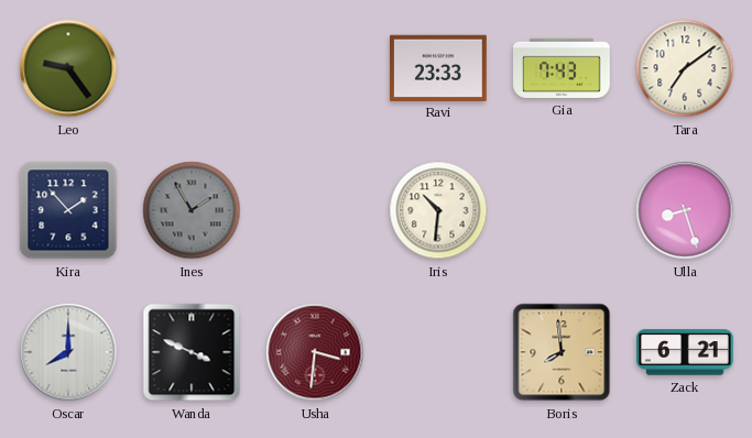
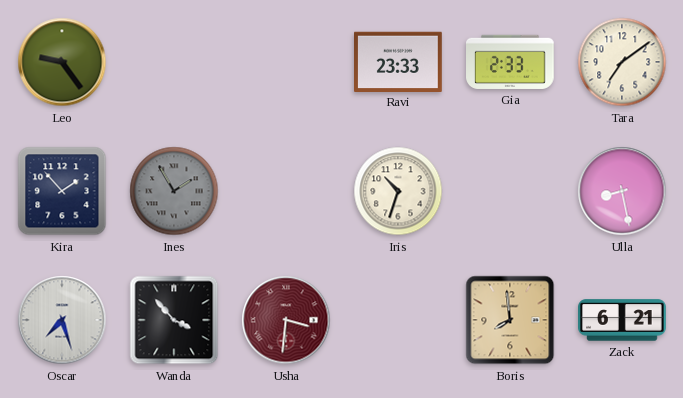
Gia: 7:43 -> 2:33
Iris: 10:31 -> 10:33
Ulla: 8:27 -> 8:28
Oscar: 8:00 -> 7:27
Wanda: 3:49 -> 3:53
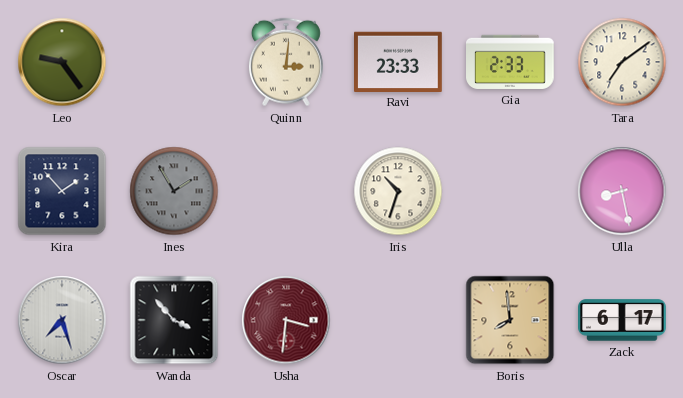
Quinn: none -> 3:01
Zack: 6:21 -> 6:17
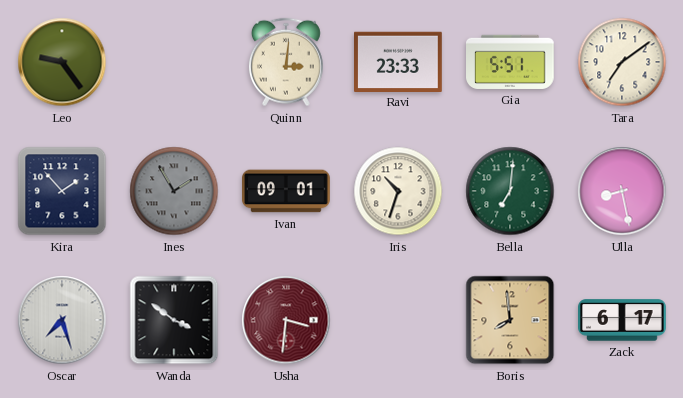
Gia: 2:33 -> 5:51
Ivan: none -> 09:01
Bella: none -> 7:01
Wanda: 3:53 -> 3:51
